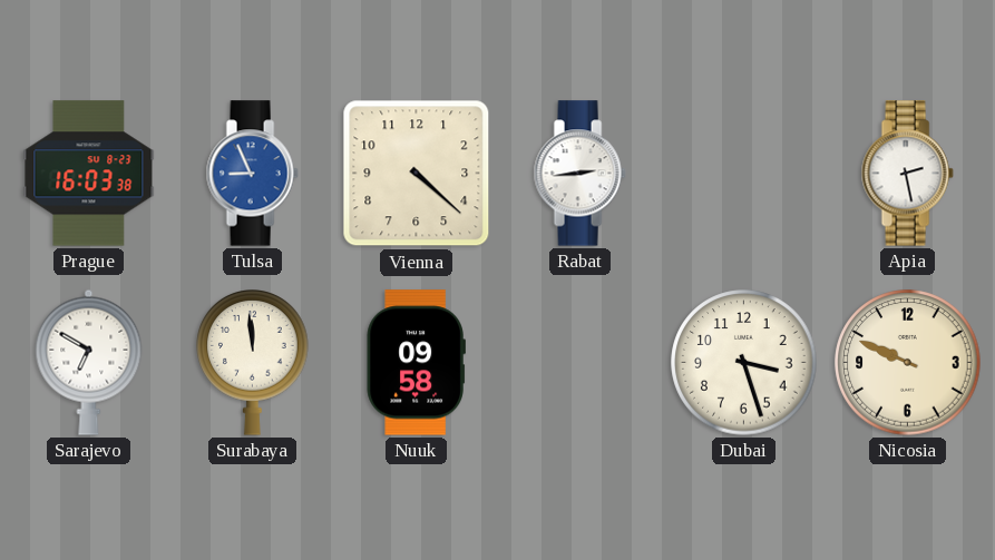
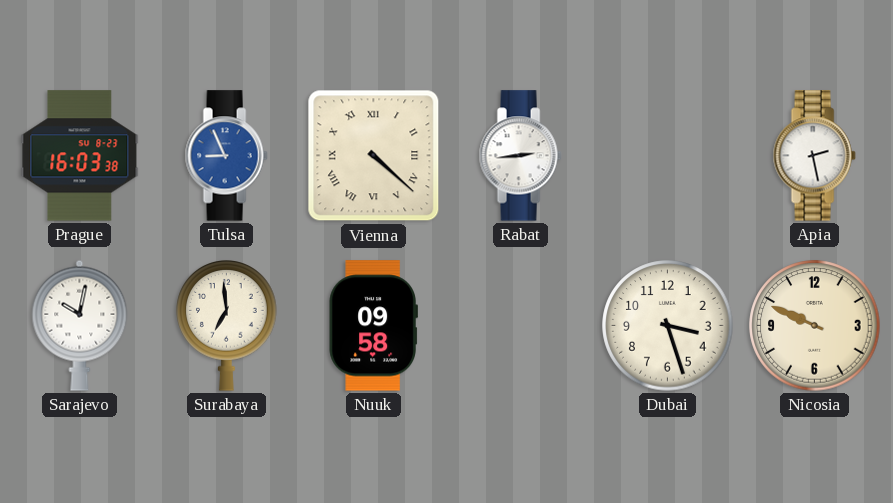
Vienna numerals: Arabic -> Roman
Sarajevo: 6:50 -> 10:02
Surabaya: 11:59 -> 6:59
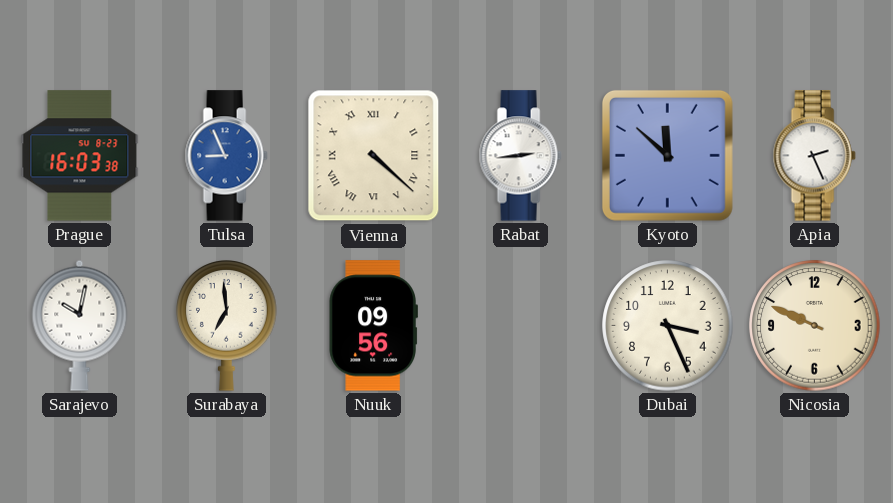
Kyoto: none -> 11:52
Apia: 2:28 -> 2:26
Nuuk: 09:58 -> 09:56
Dubai: 3:27 -> 3:26
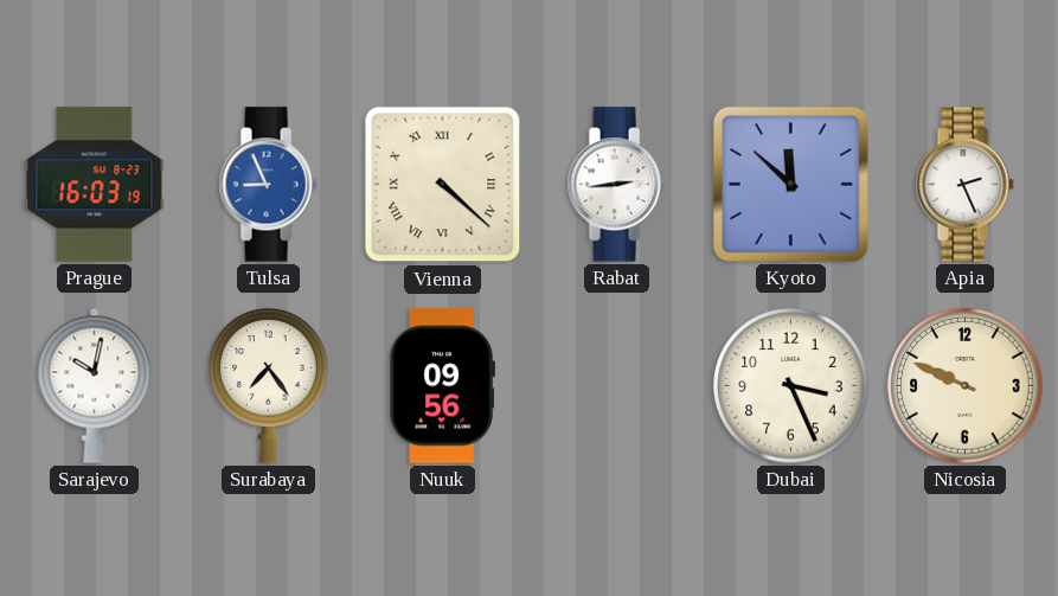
Prague: 16:03:38 -> 16:03:19
Surabaya: 6:59 -> 7:24
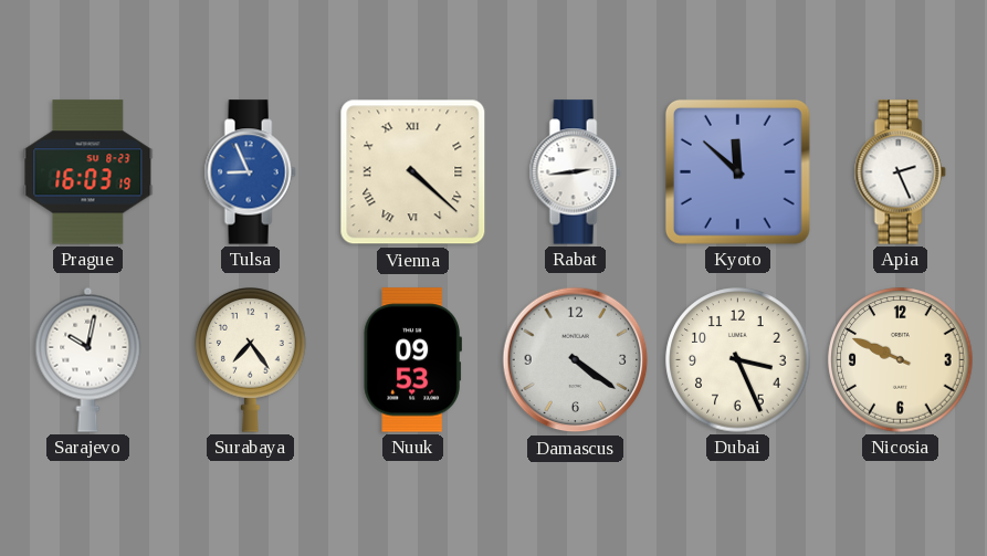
Nuuk: 09:56 -> 09:53
Damascus: none -> 4:21
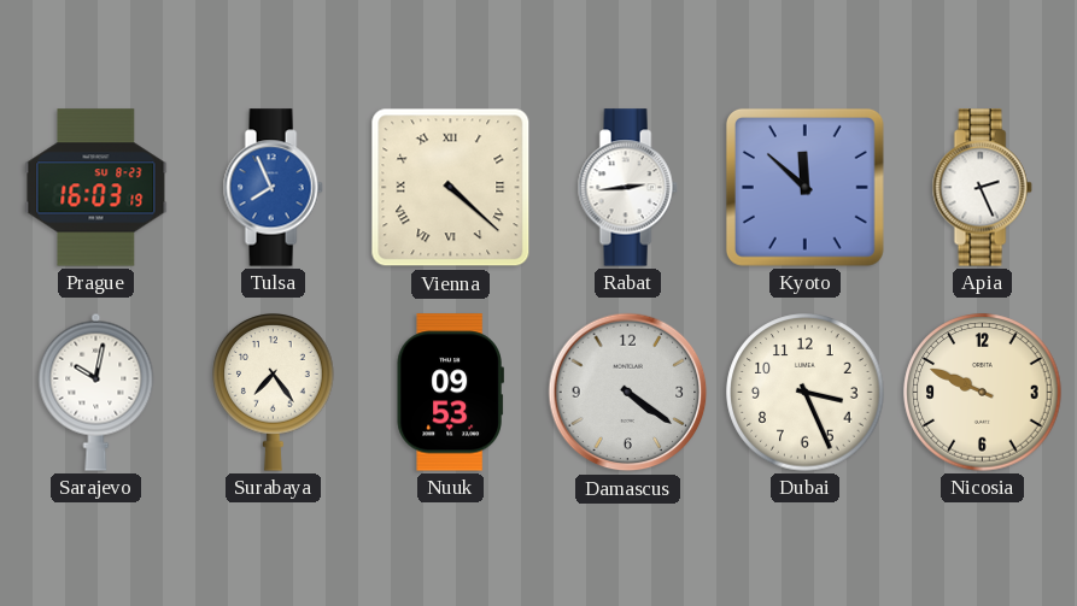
Tulsa: 8:56 -> 7:56
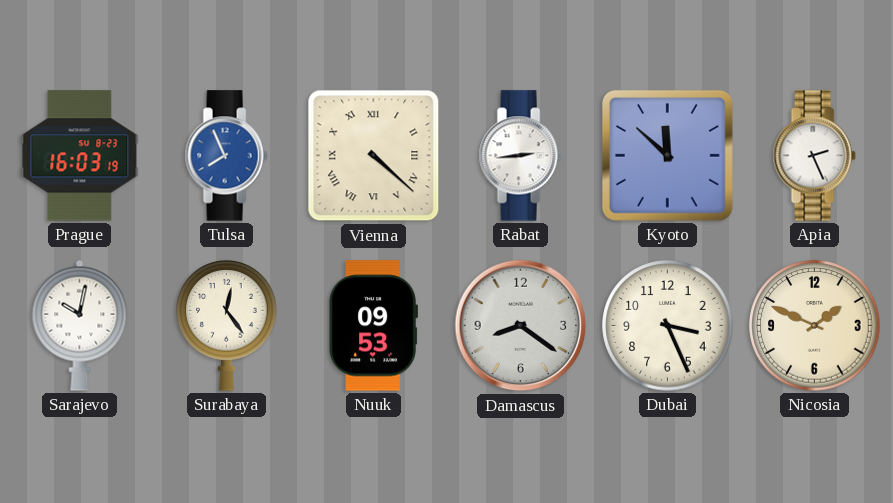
Surabaya: 7:24 -> 12:24
Damascus: 4:21 -> 8:21
Nicosia: 9:49 -> 1:49
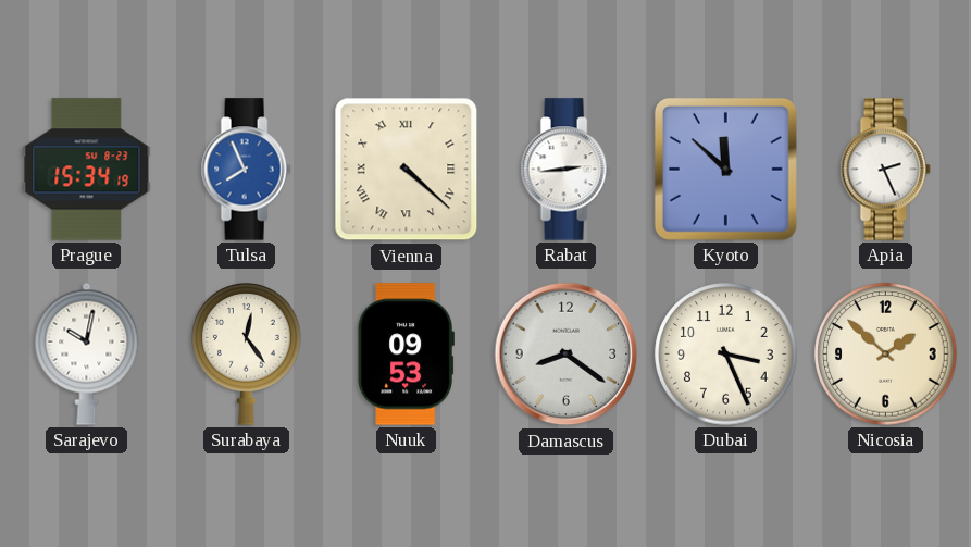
Prague: 16:03 -> 15:34
Nicosia: 1:49 -> 1:52
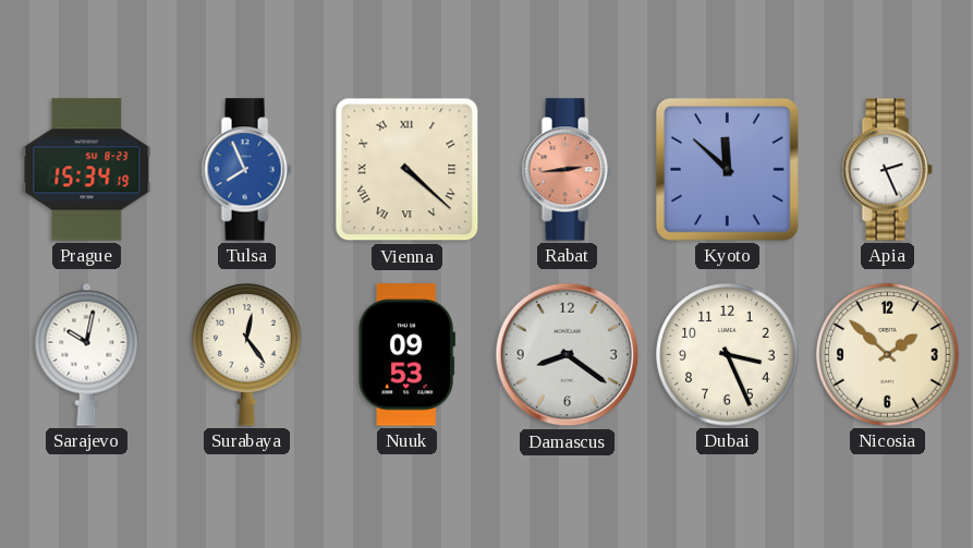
Rabat dial: white -> salmon
